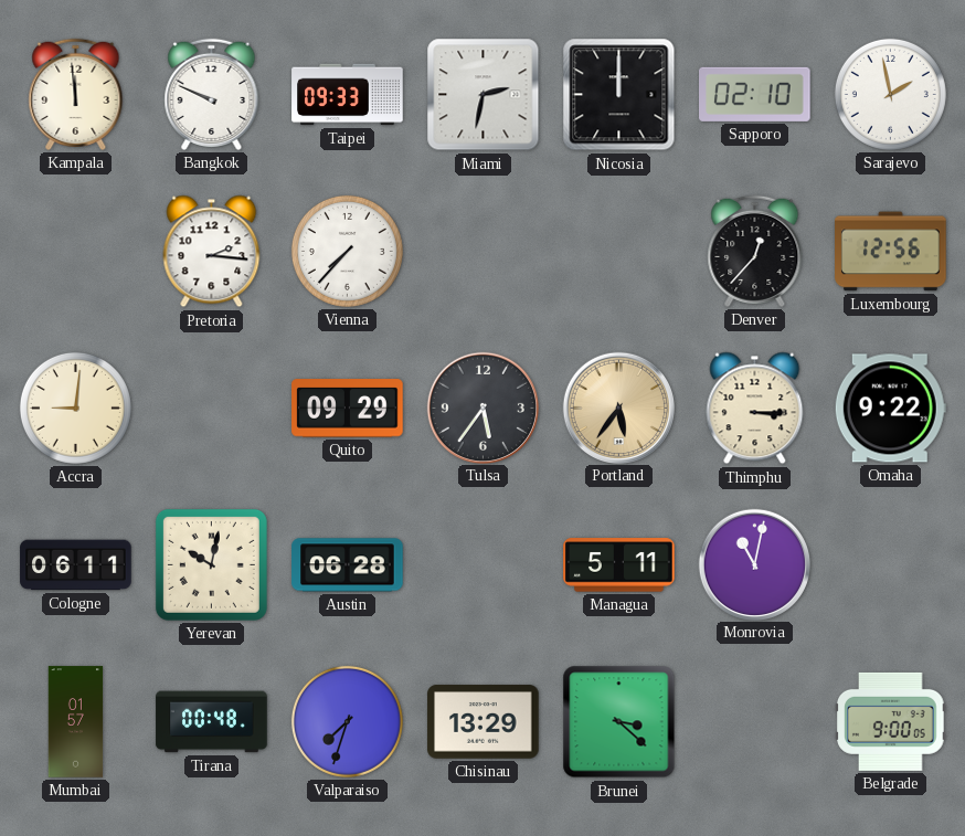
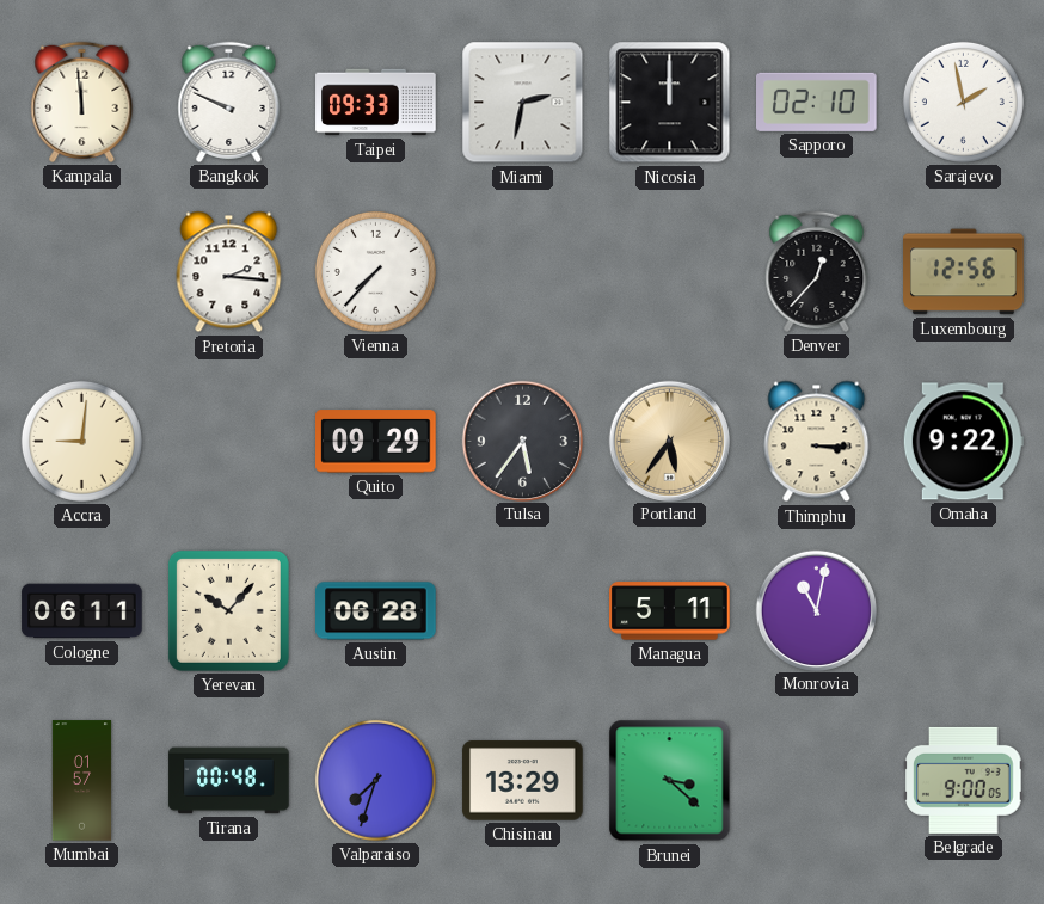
Yerevan: 10:02 -> 10:07
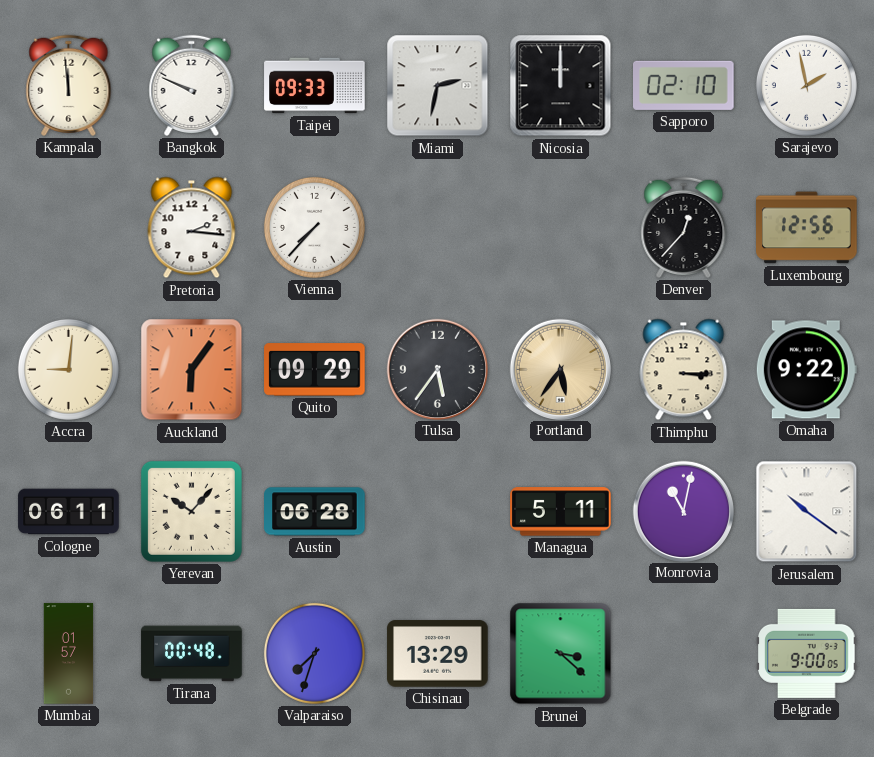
Auckland: none -> 6:06
Jerusalem: none -> 10:21
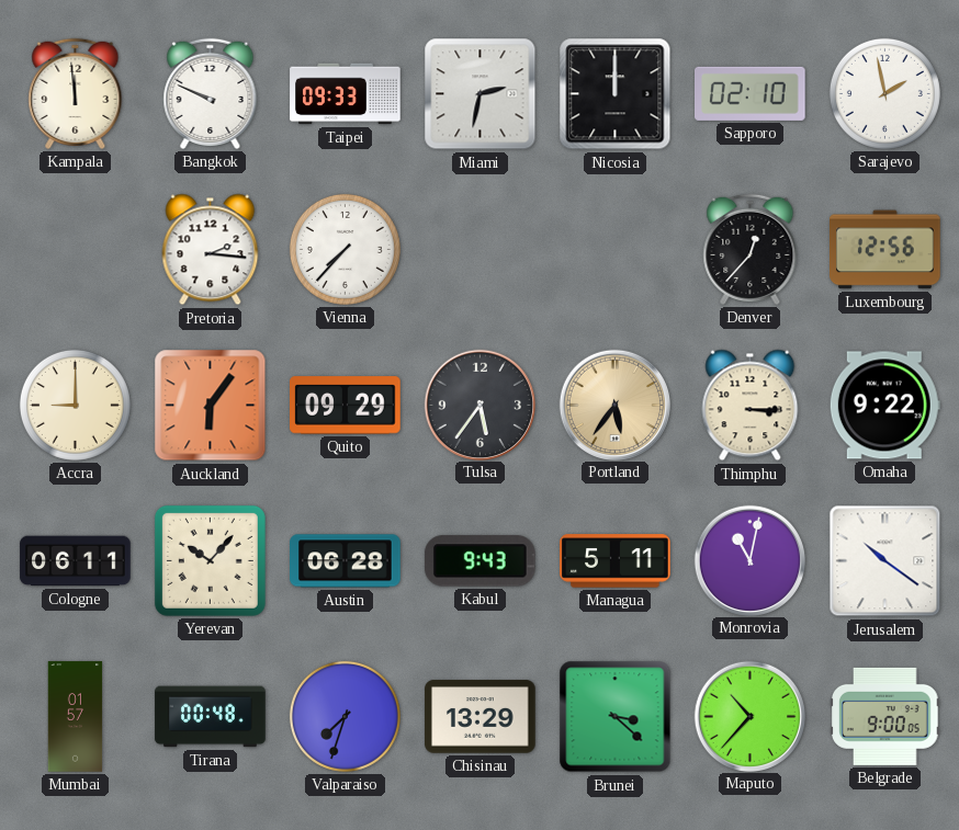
Accra: 9:01 -> 9:00
Kabul: none -> 9:43
Maputo: none -> 10:37
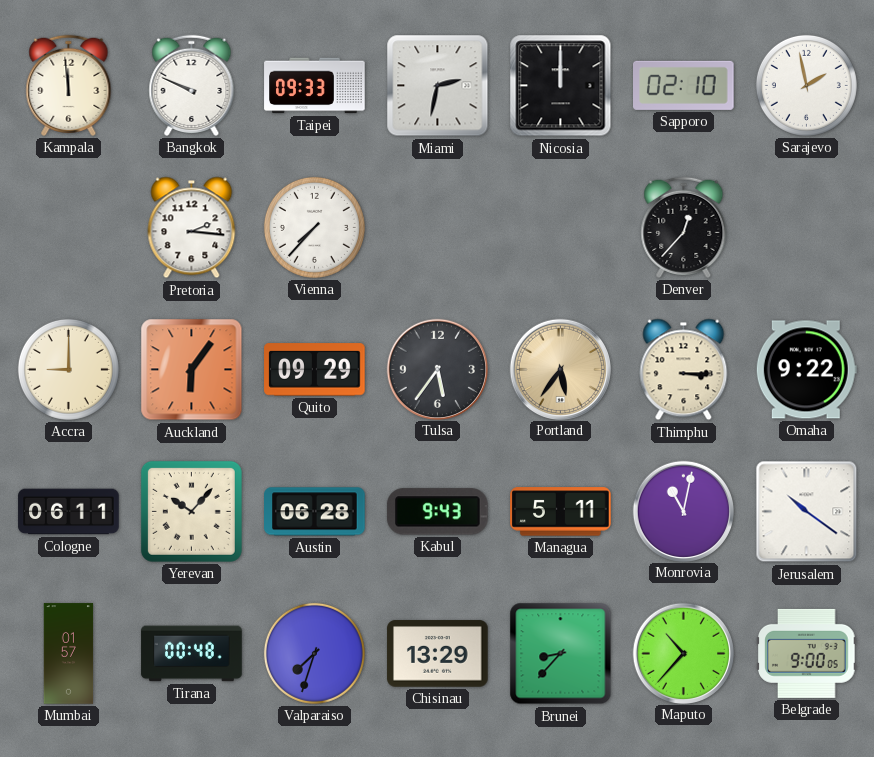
Luxembourg: 12:56 -> none
Brunei: 3:22 -> 8:37
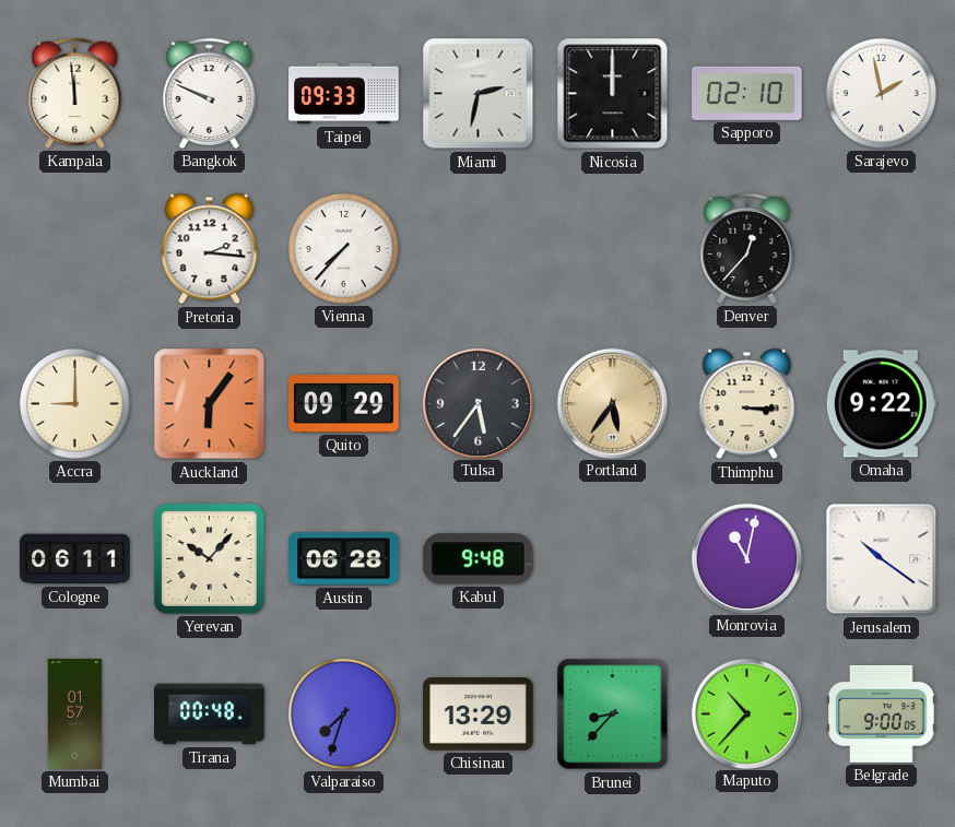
Kabul: 9:43 -> 9:48
Managua: 5:11 -> none
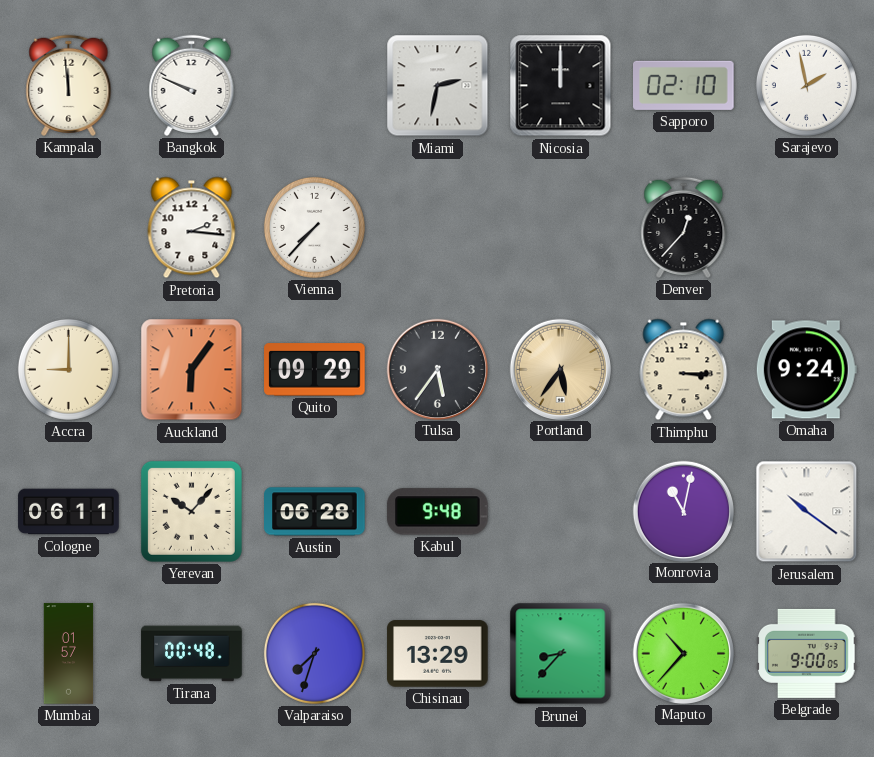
Taipei: 09:33 -> none
Omaha: 9:22 -> 9:24
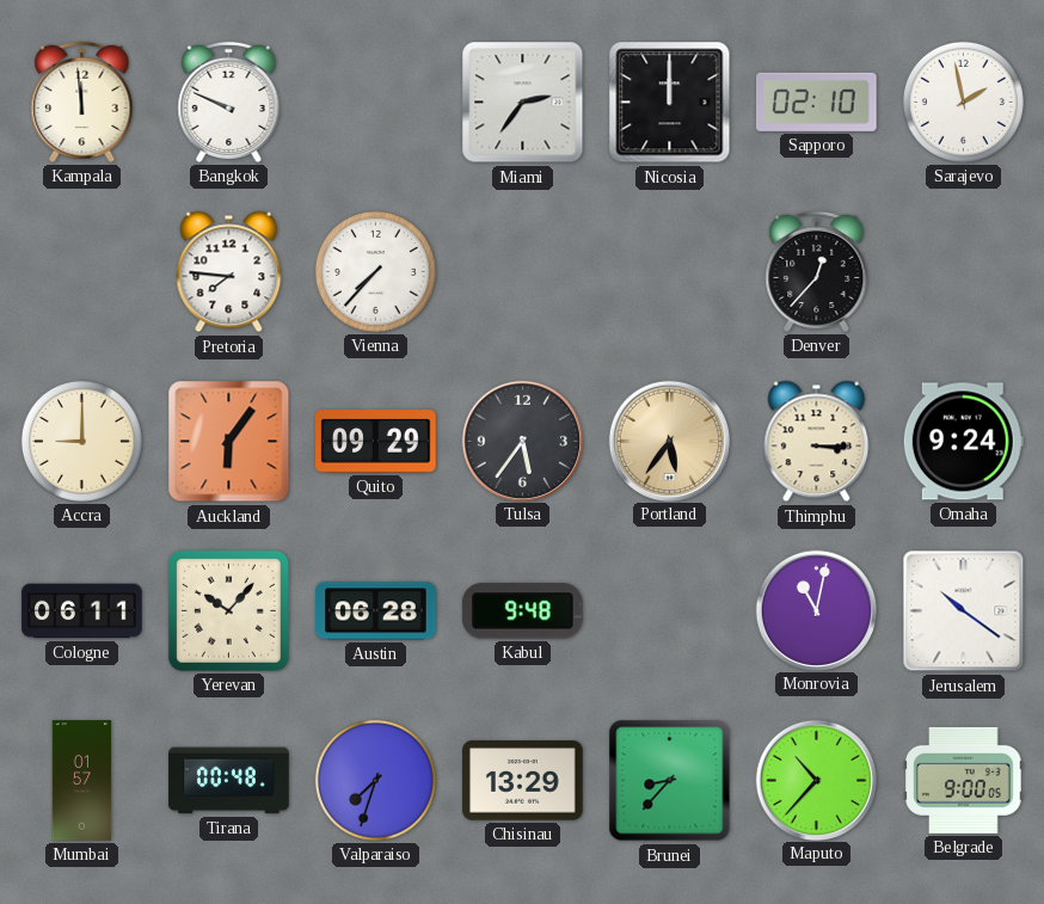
Miami: 2:32 -> 2:36
Pretoria: 2:16 -> 7:46
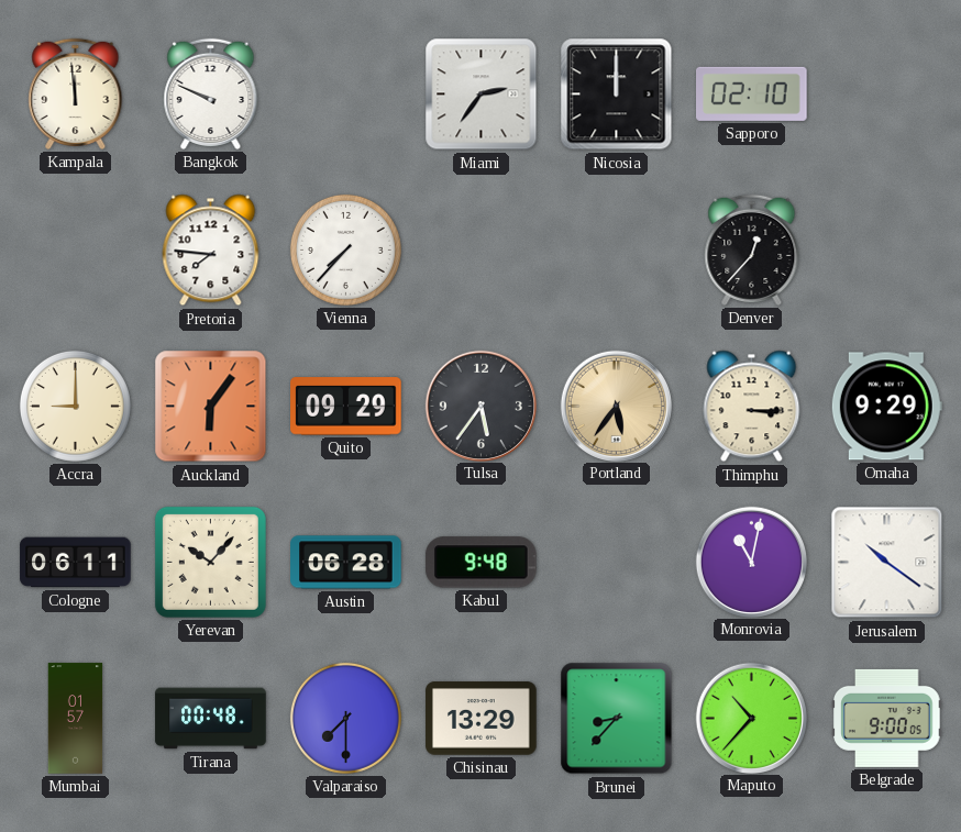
Sarajevo: 1:58 -> none
Omaha: 9:24 -> 9:29
Valparaiso: 7:33 -> 7:30
